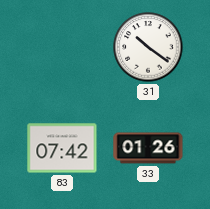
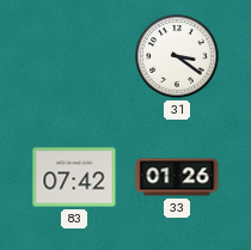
31: 10:21 -> 3:21
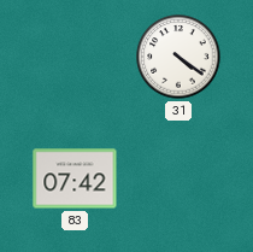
31: 3:21 -> 4:21
33: 01:26 -> none
